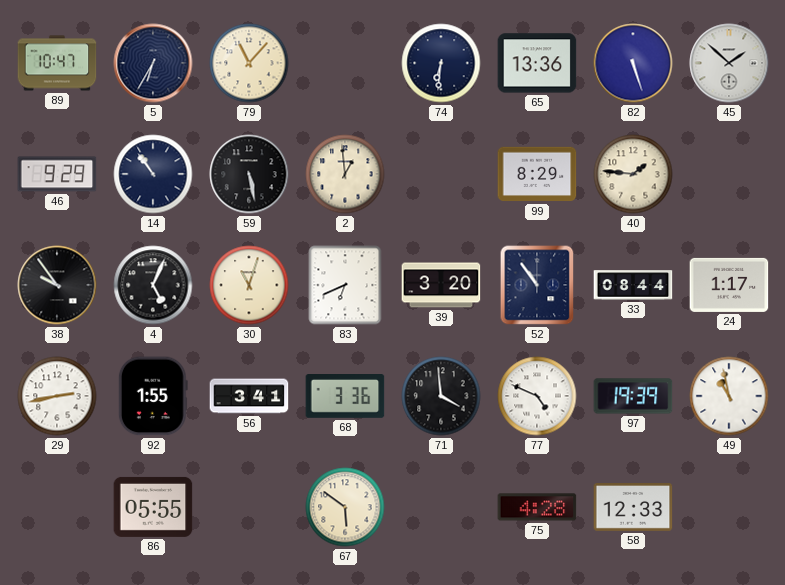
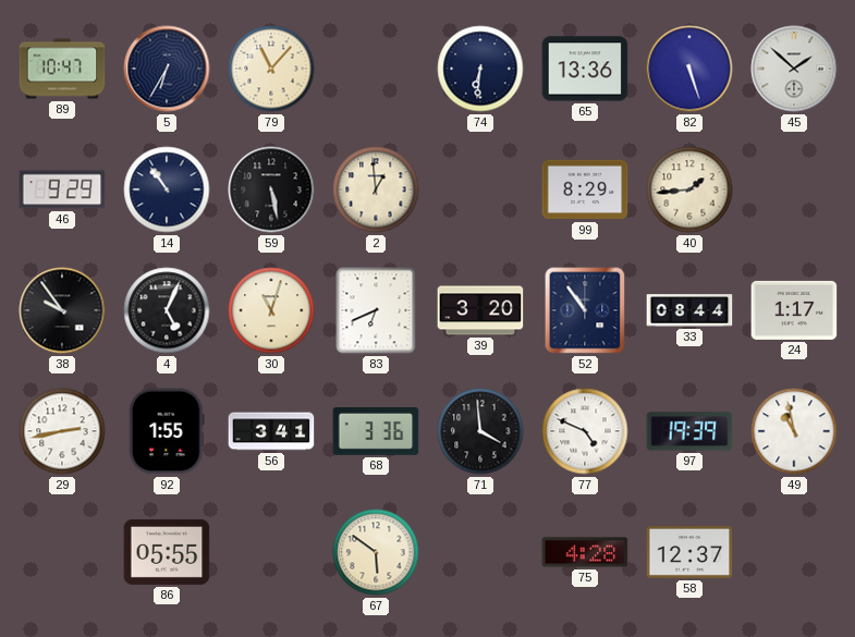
40: 1:46 -> 1:44
58: 12:33 -> 12:37
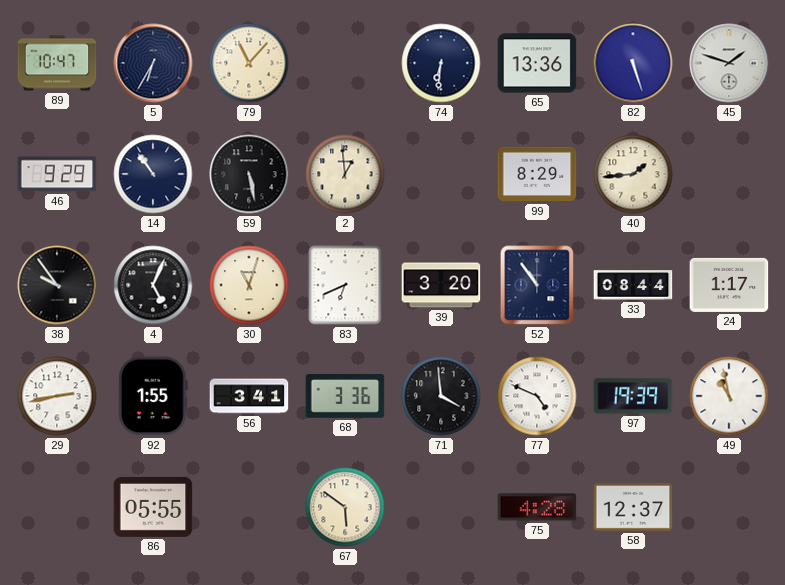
45: 1:52 -> 1:48
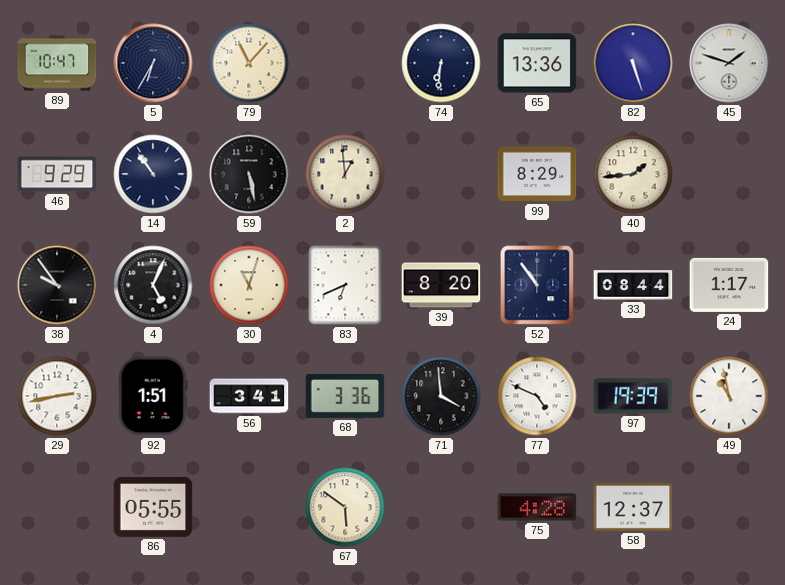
39: 3:20 -> 8:20
92: 1:55 -> 1:51
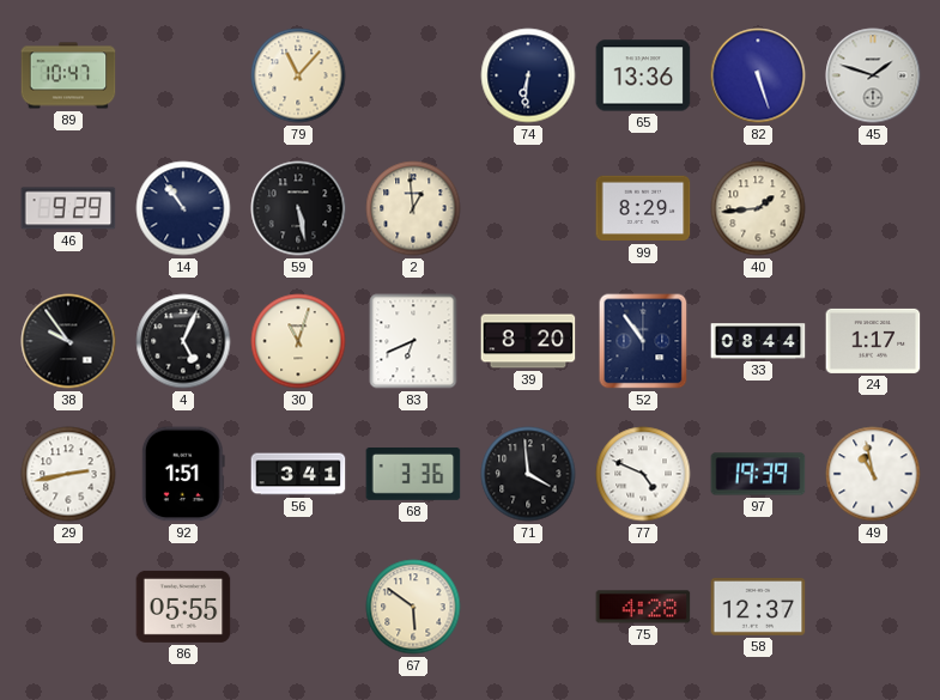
5: 6:35 -> none
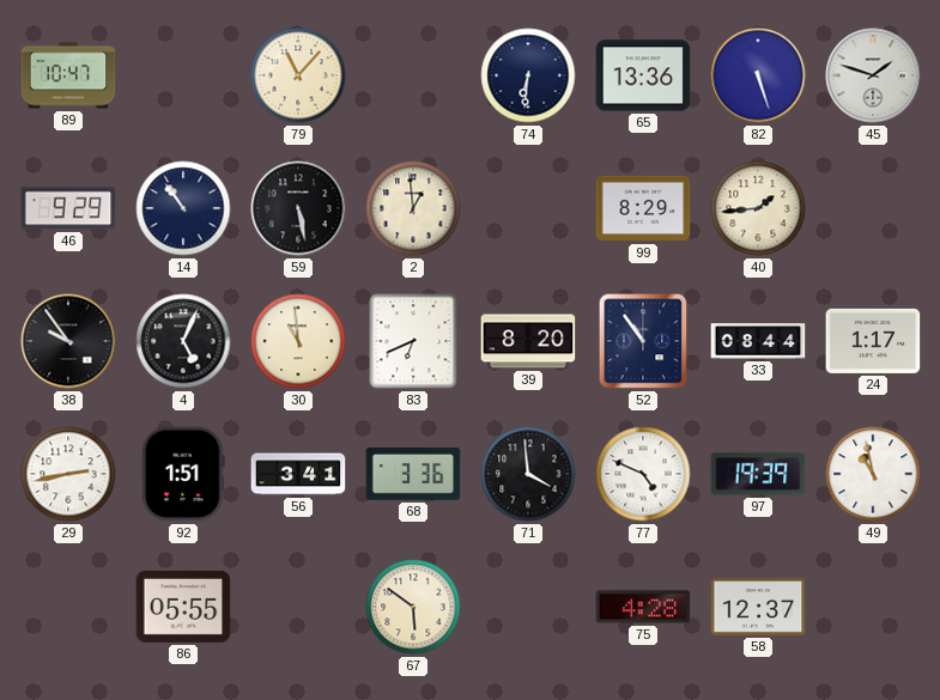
30: 11:03 -> 10:59
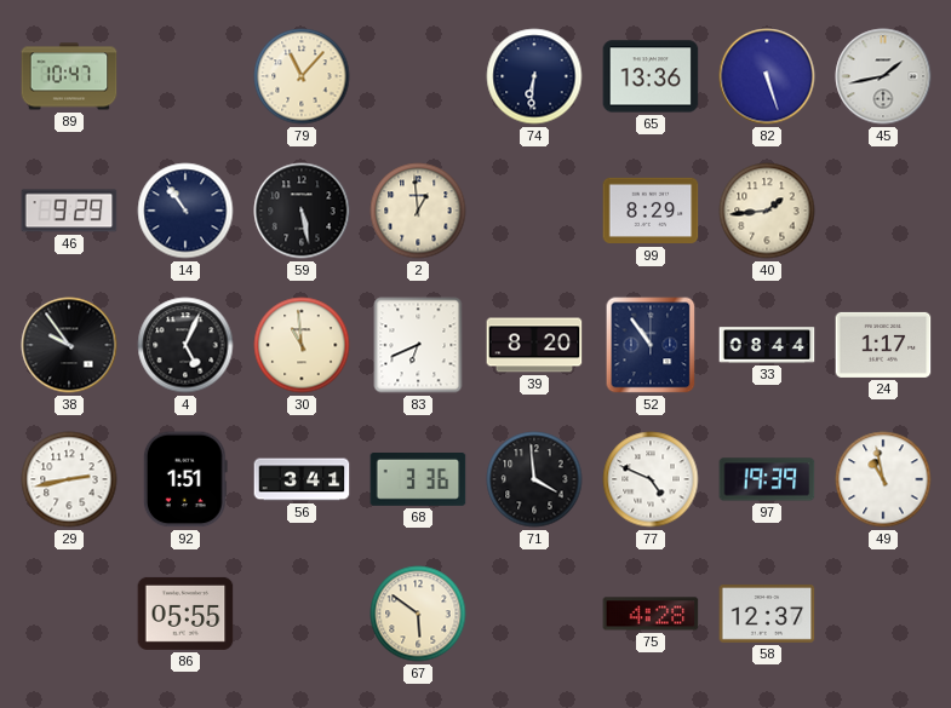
45: 1:48 -> 1:43
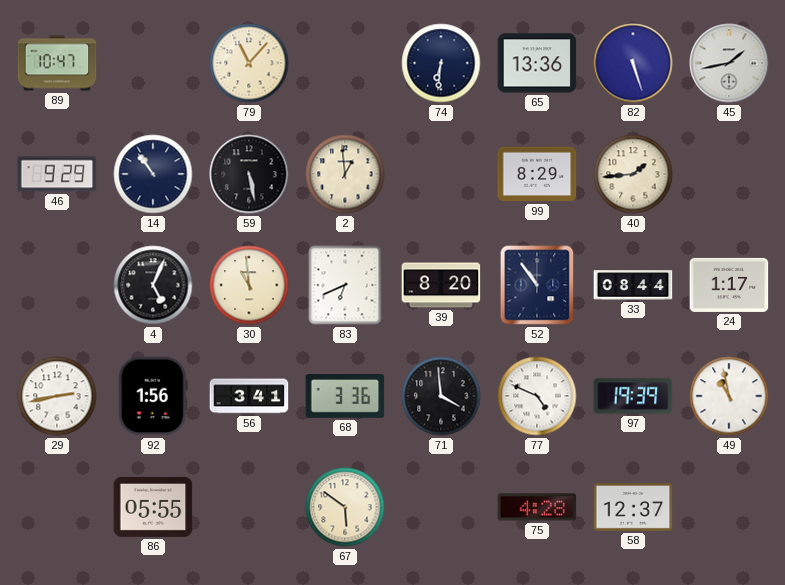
38: 9:54 -> none
92: 1:51 -> 1:56
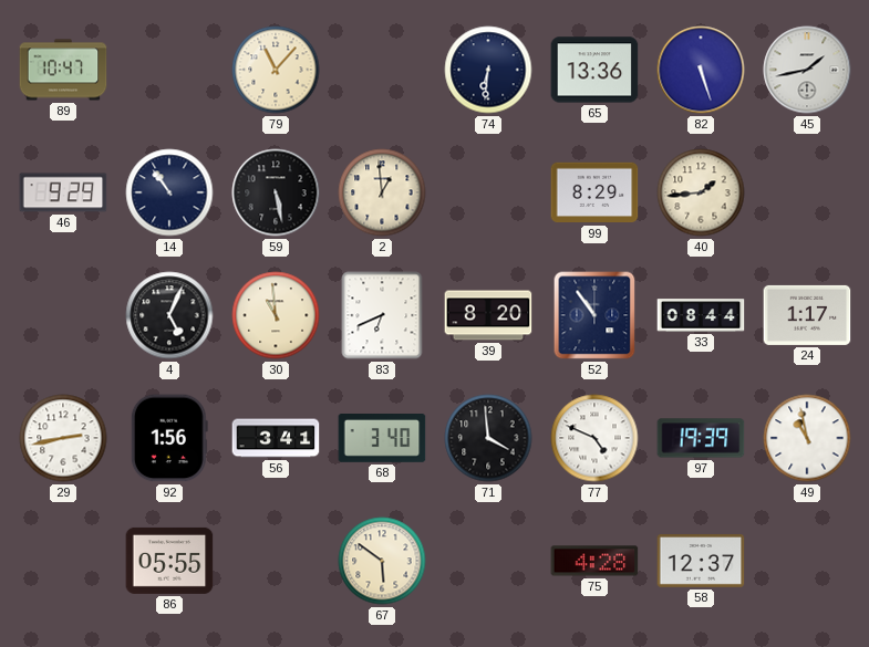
68: 3:36 -> 3:40
